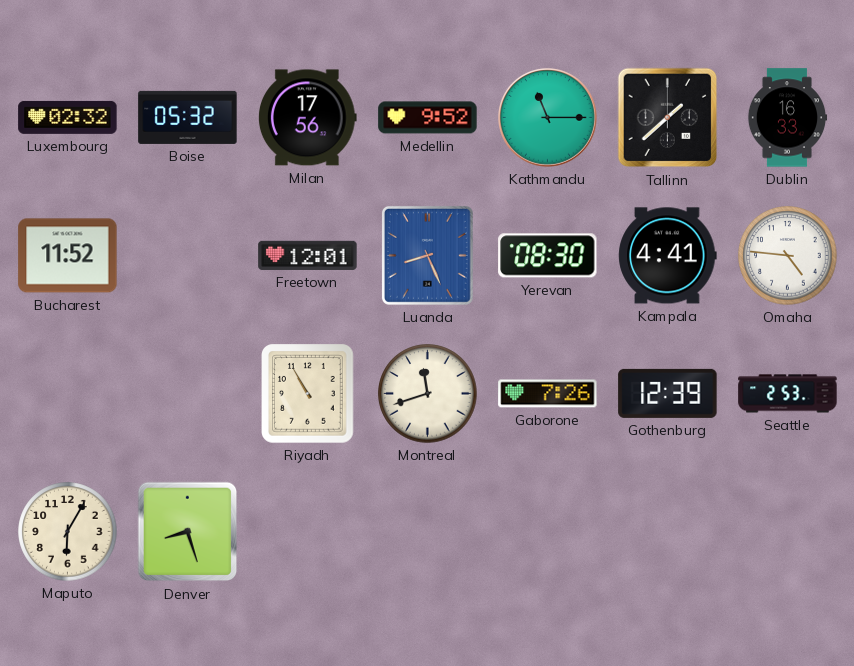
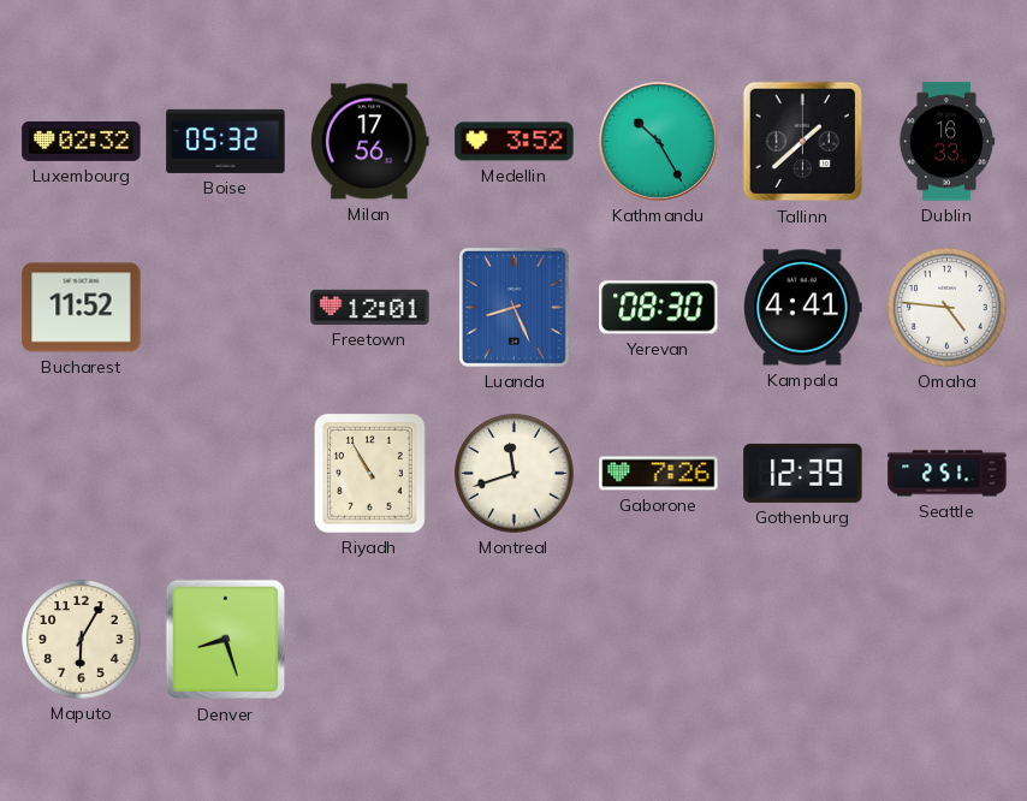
Medellin: 9:52 -> 3:52
Kathmandu: 11:15 -> 10:25
Seattle: 2:53 -> 2:51
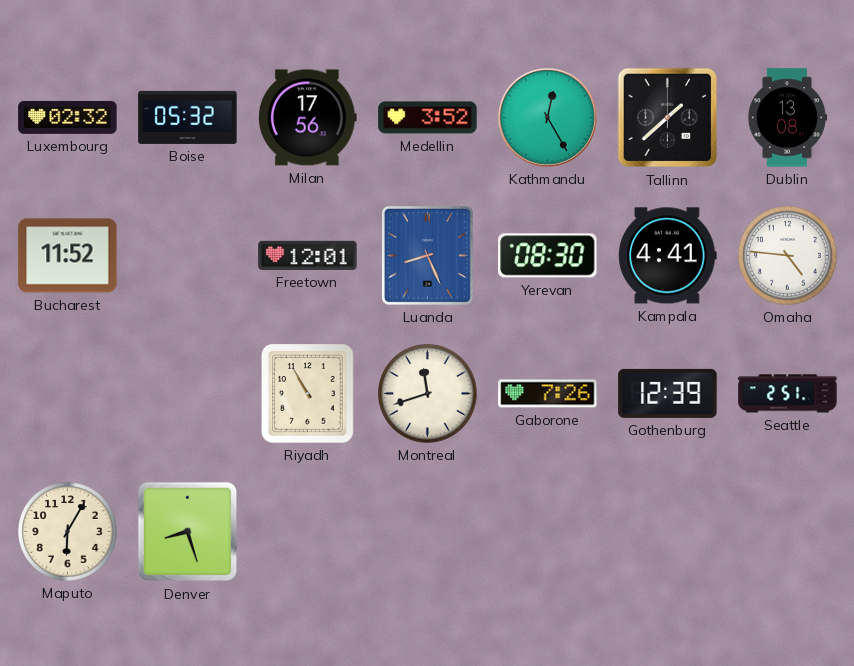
Kathmandu: 10:25 -> 12:25
Dublin: 16:33 -> 13:08
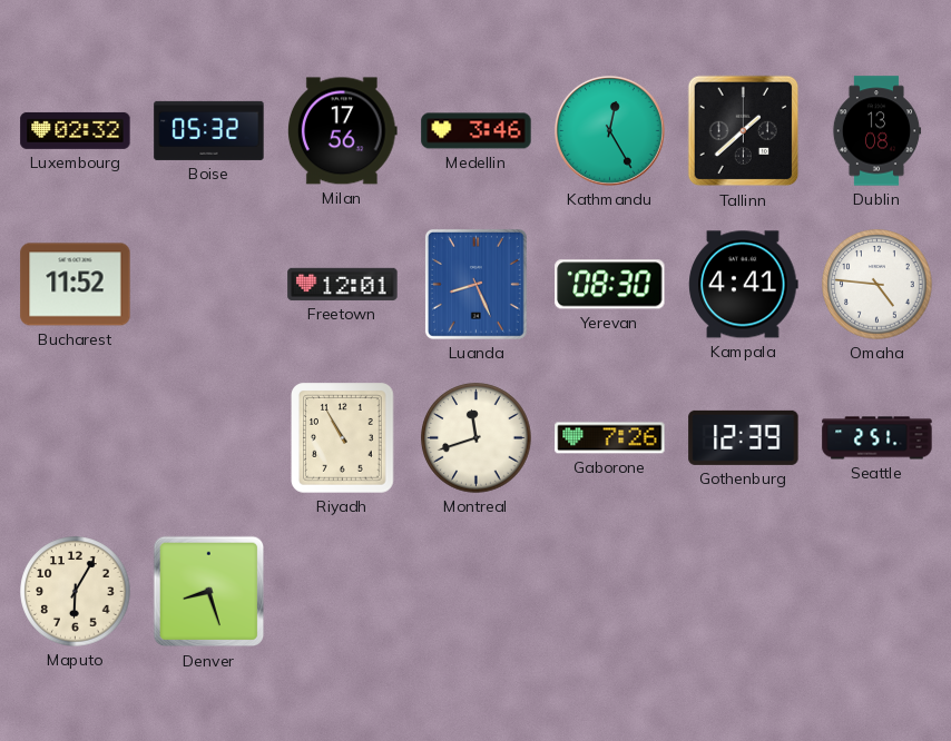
Medellin: 3:52 -> 3:46
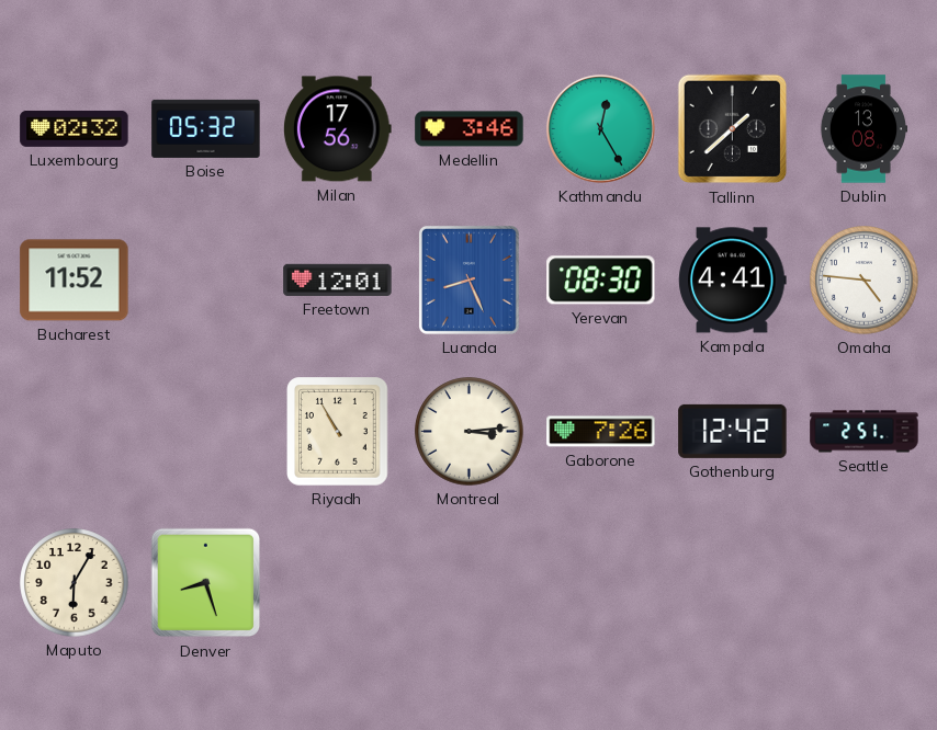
Montreal: 11:42 -> 3:14
Gothenburg: 12:39 -> 12:42
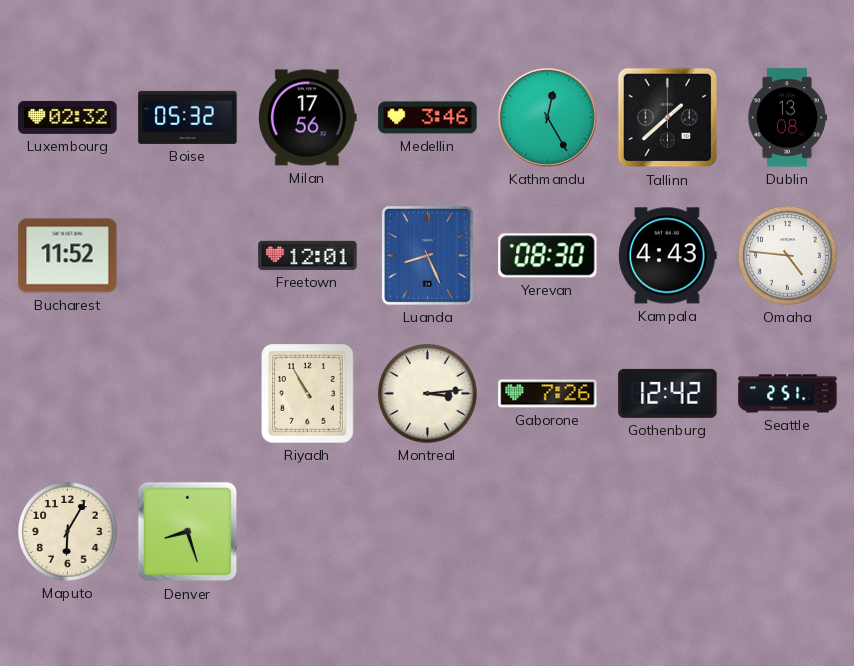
Kampala: 4:41 -> 4:43
